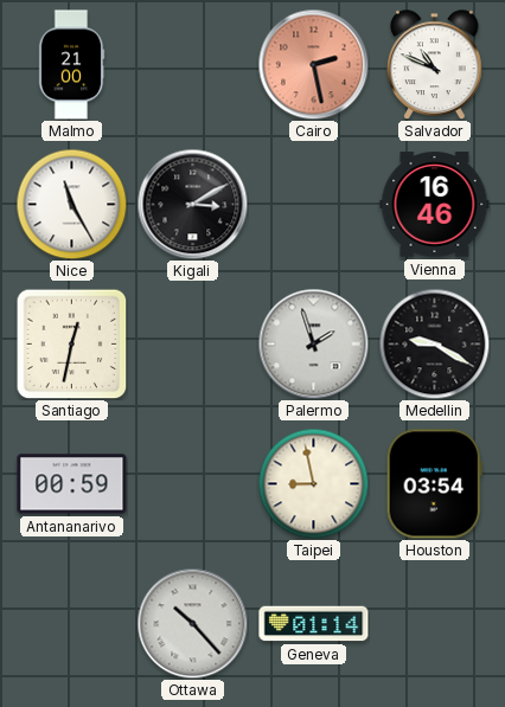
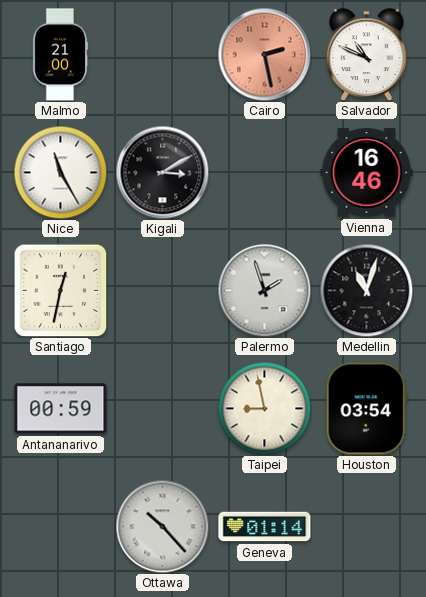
Medellin: 9:20 -> 11:03
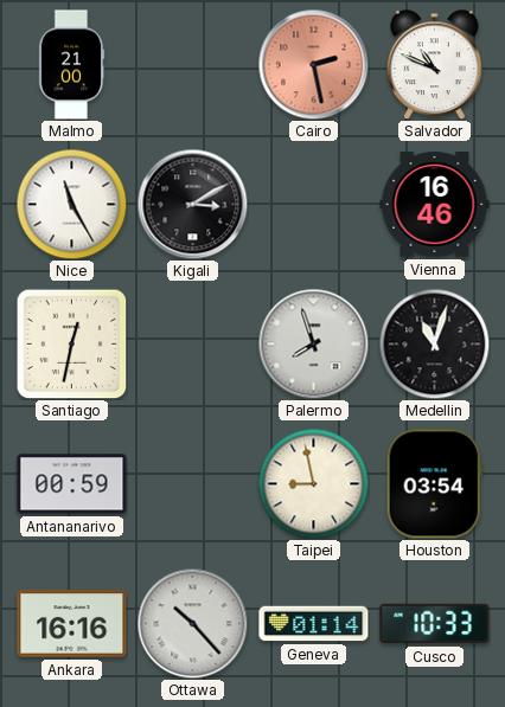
Palermo: 1:57 -> 7:57
Ankara: none -> 16:16
Cusco: none -> 10:33
